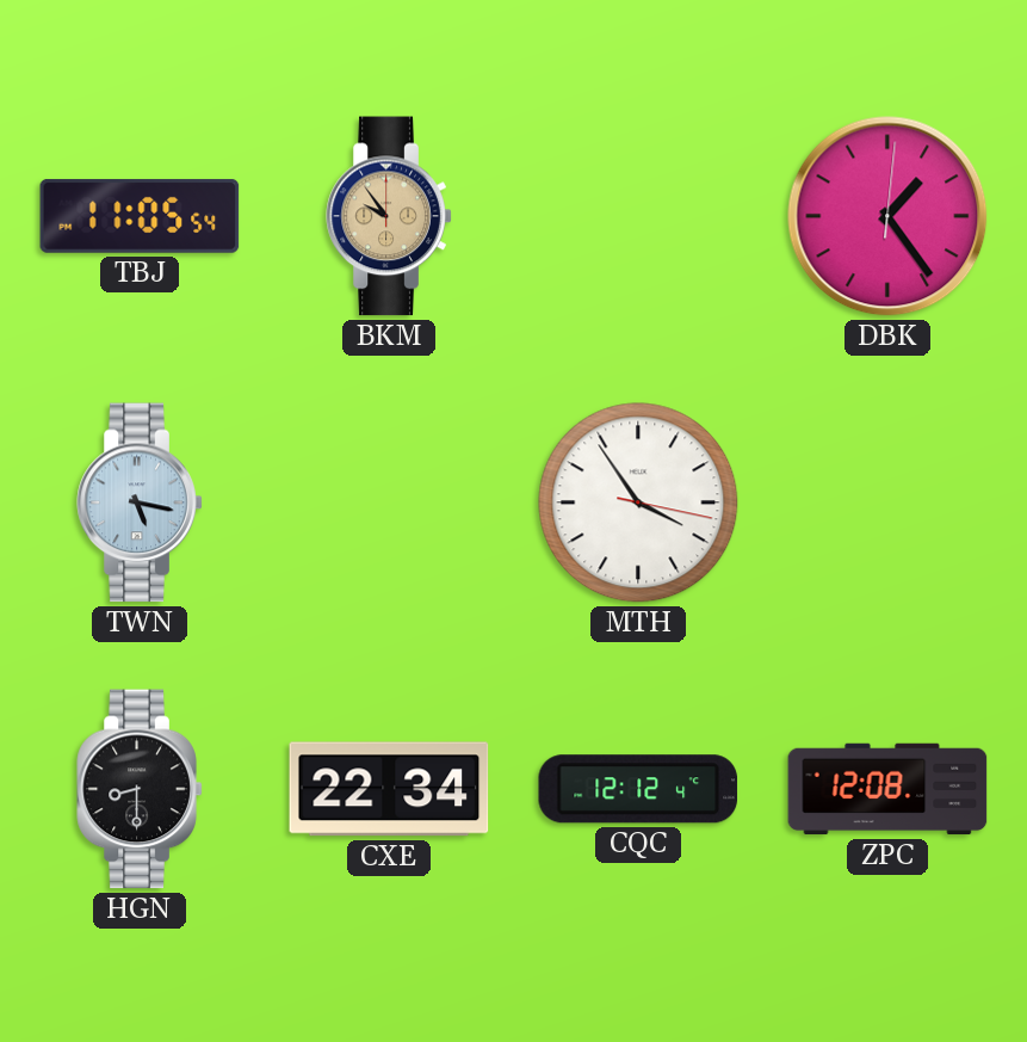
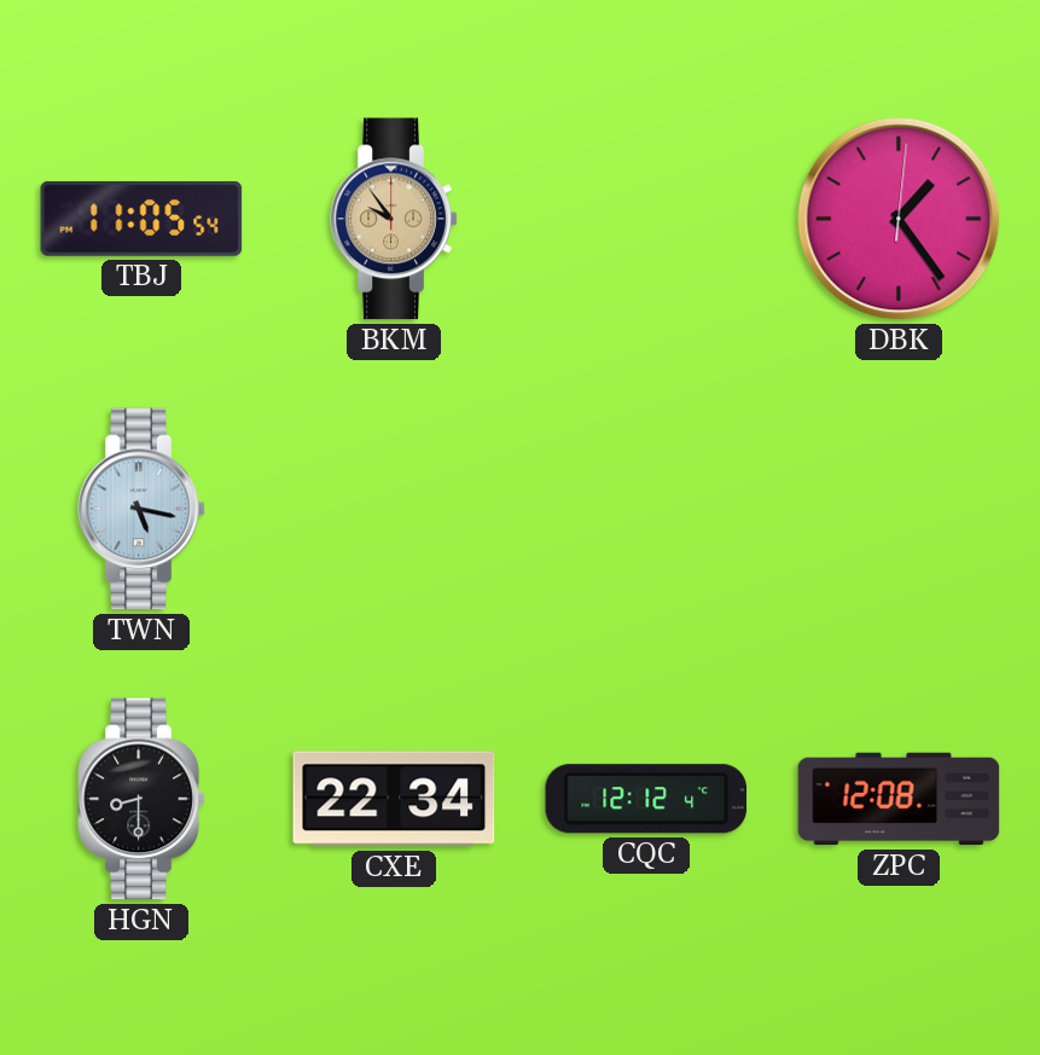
MTH: 3:54 -> none
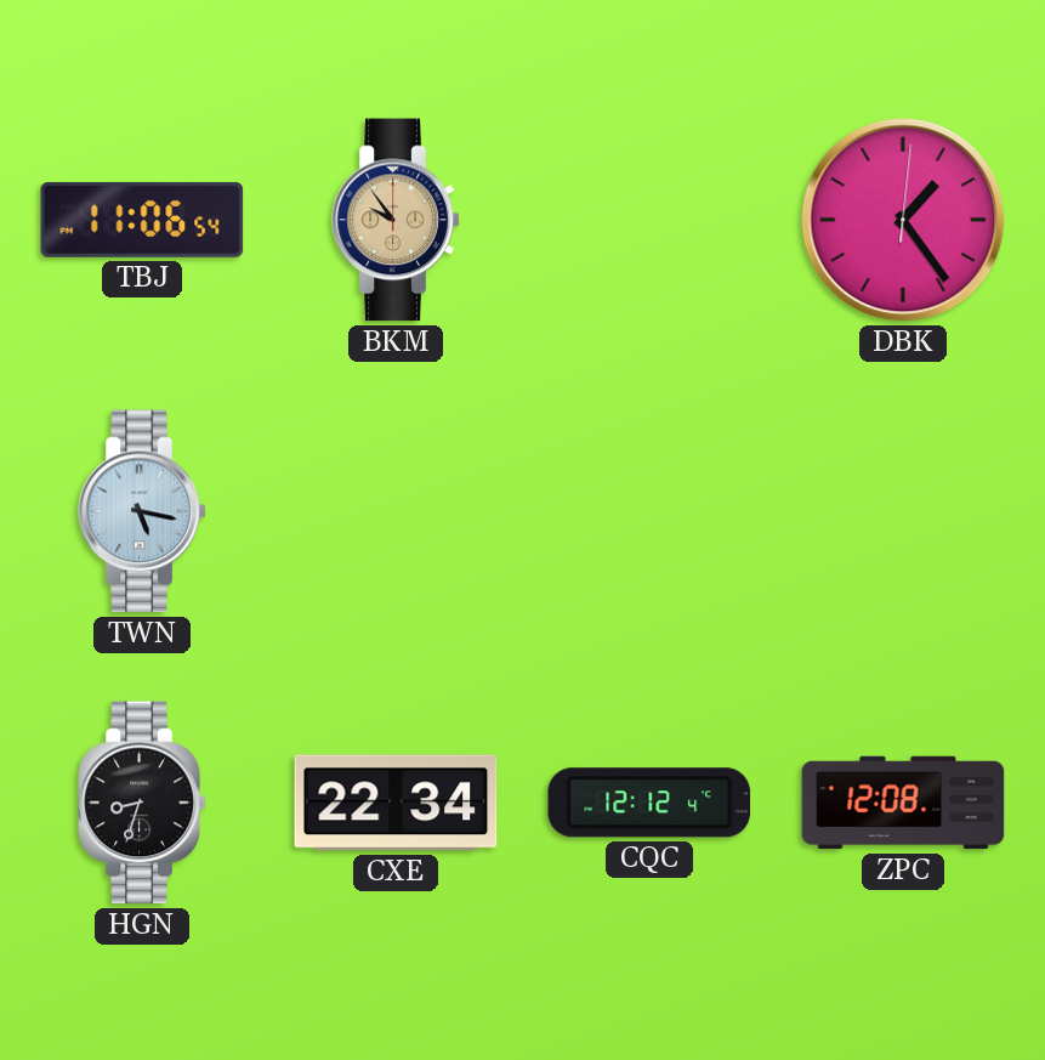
TBJ: 11:05 -> 11:06
HGN: 8:30 -> 8:33
